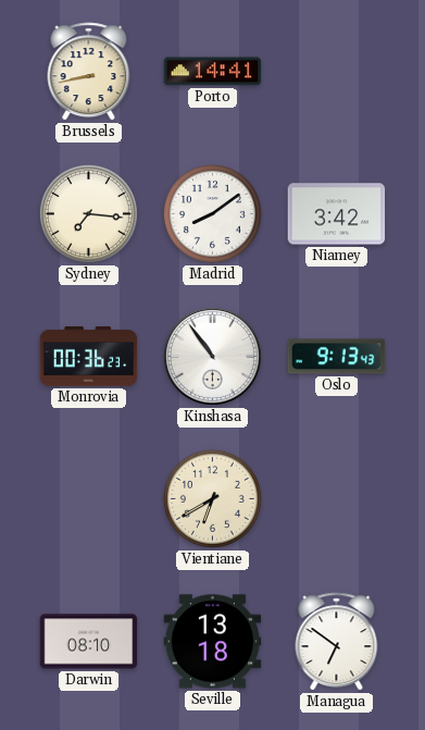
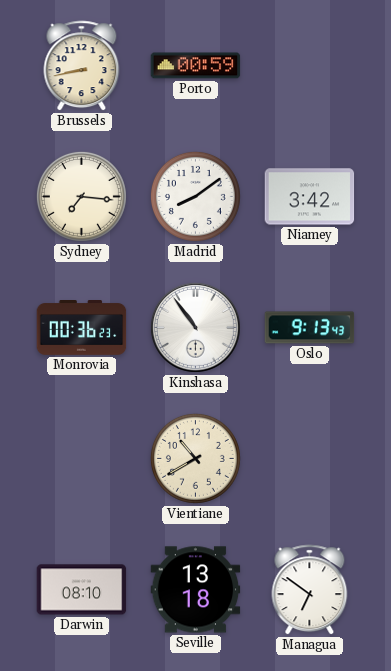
Porto: 14:41 -> 00:59
Vientiane: 6:40 -> 10:40
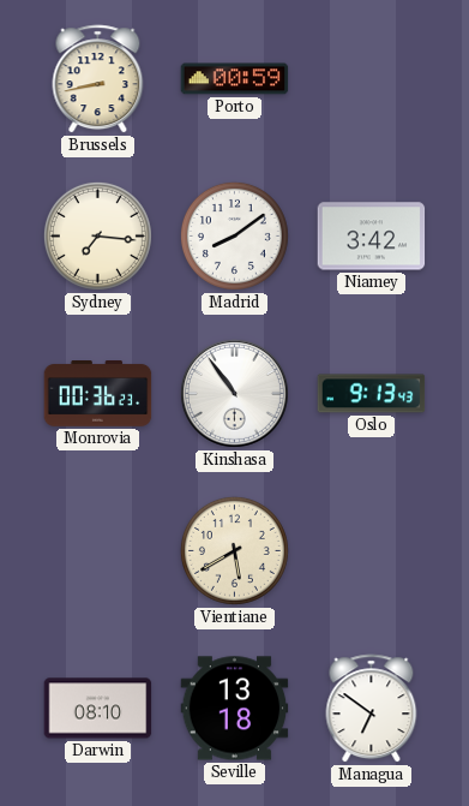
Vientiane: 10:40 -> 5:40
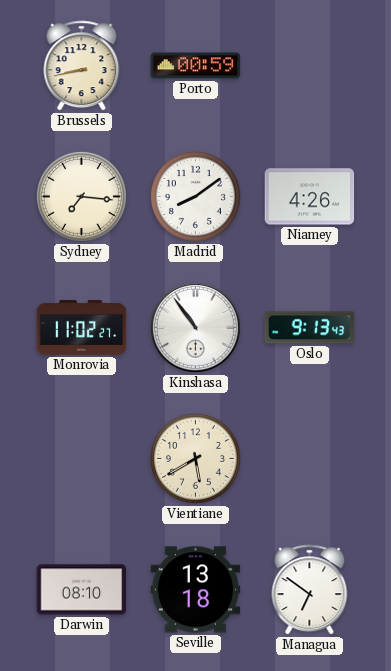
Niamey: 3:42 -> 4:26
Monrovia: 00:36 -> 11:02
